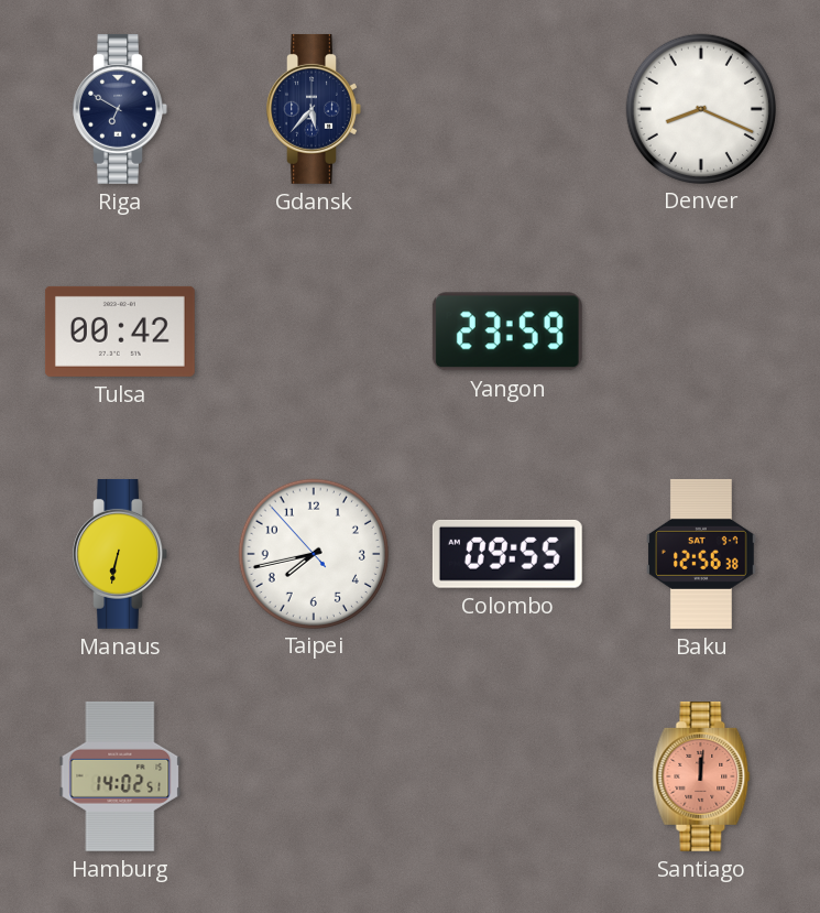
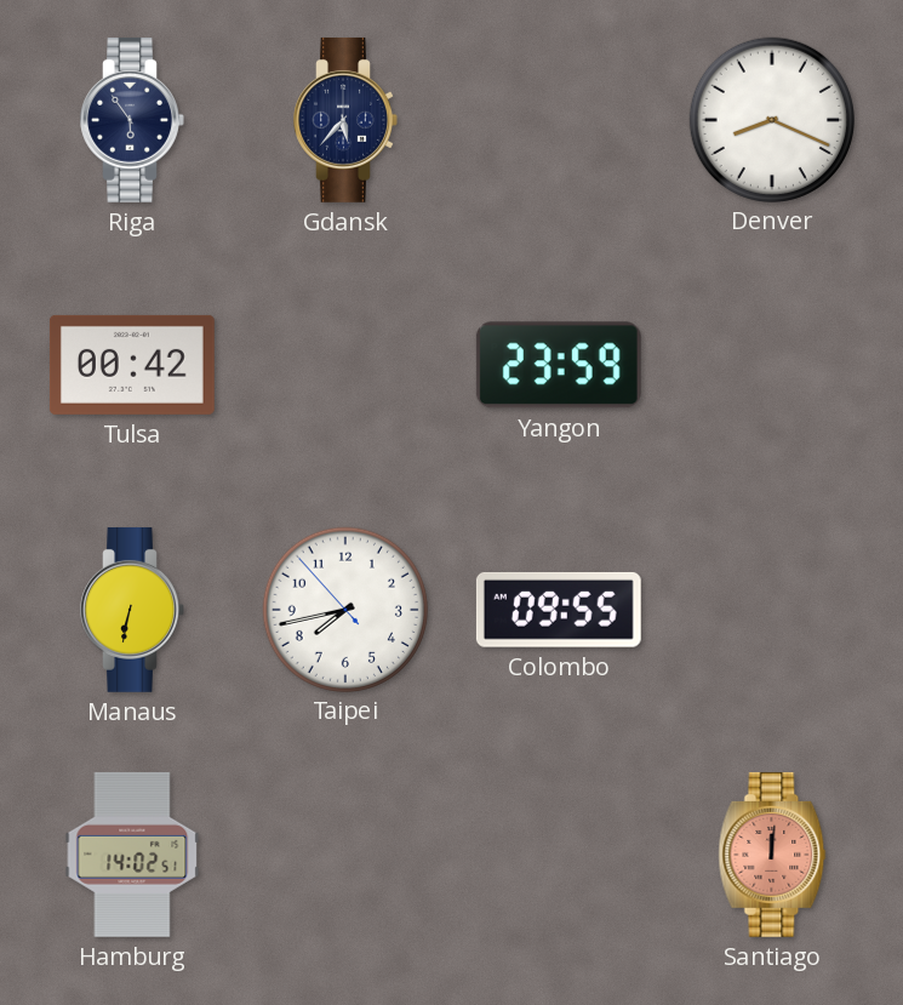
Riga: 6:50 -> 5:54
Baku: 12:56 -> none
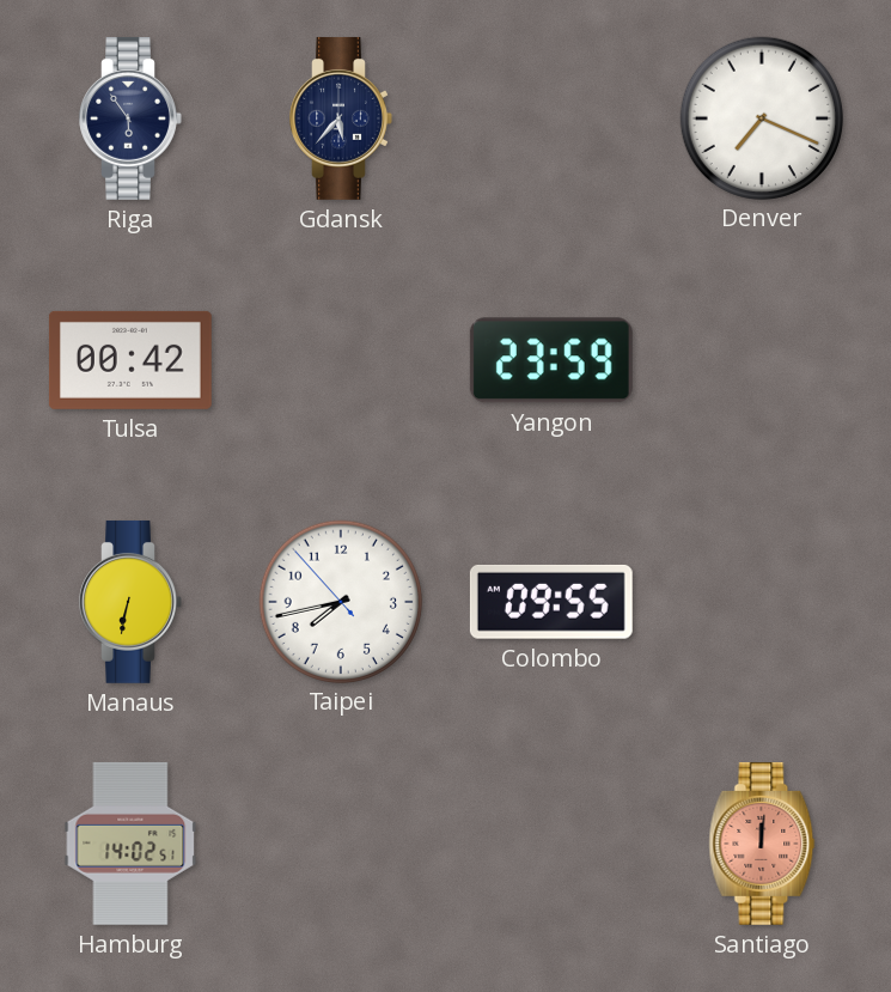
Denver: 8:19 -> 7:19
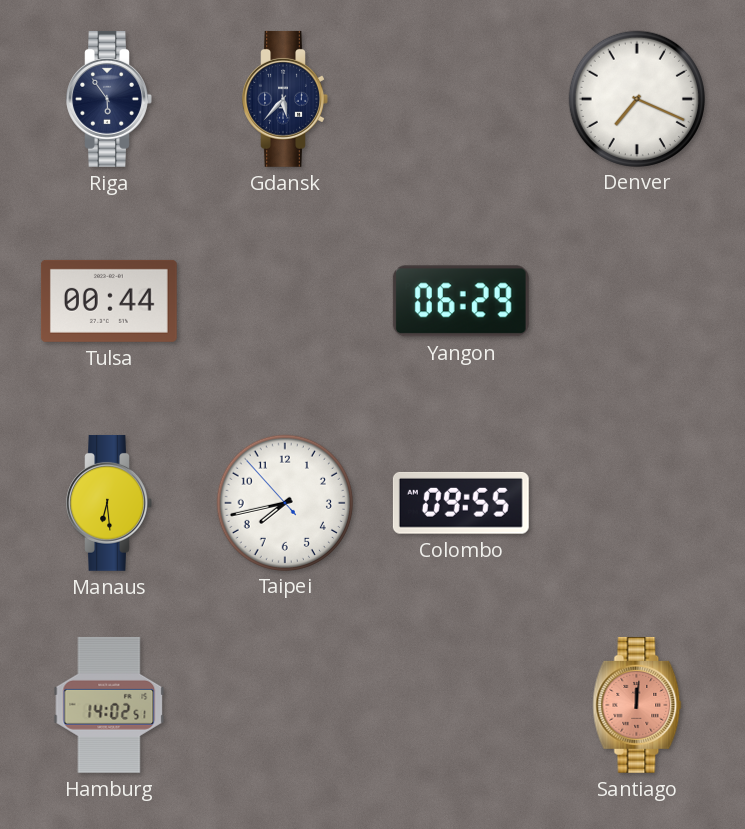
Tulsa: 00:42 -> 00:44
Yangon: 23:59 -> 06:29
Manaus: 6:32 -> 6:29
